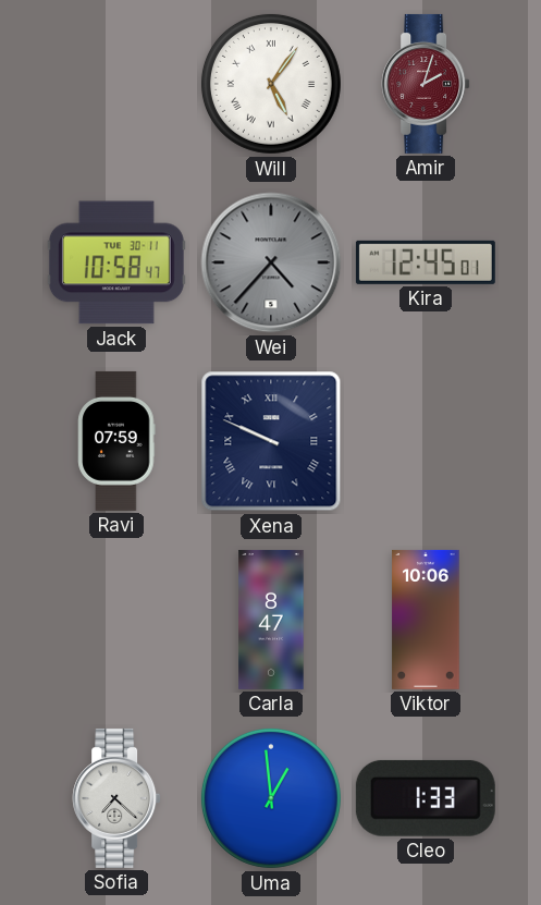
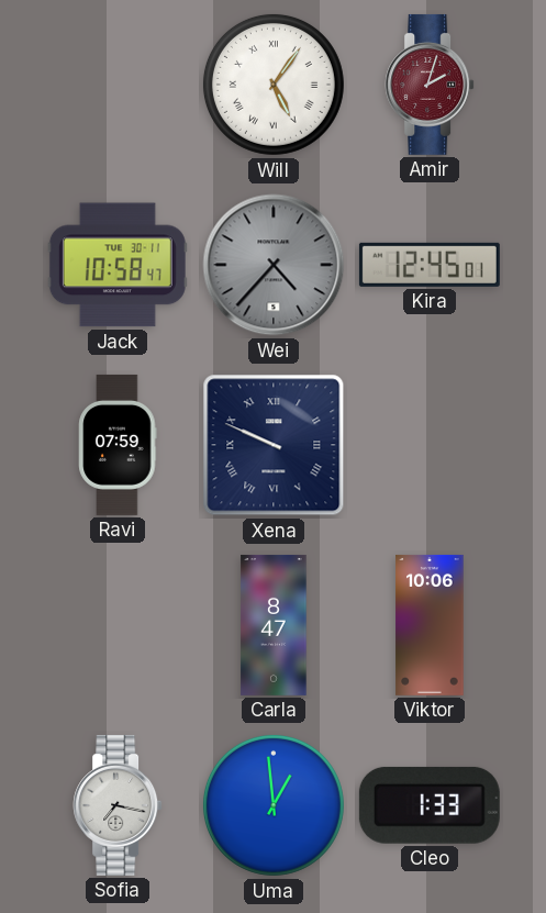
Sofia: 7:22 -> 7:17
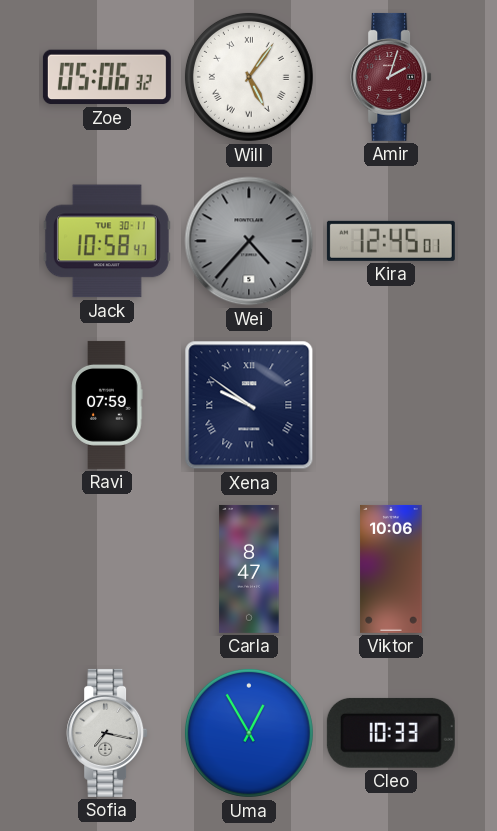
Zoe: none -> 05:06
Xena: 9:49 -> 9:51
Uma: 12:59 -> 12:55
Cleo: 1:33 -> 10:33
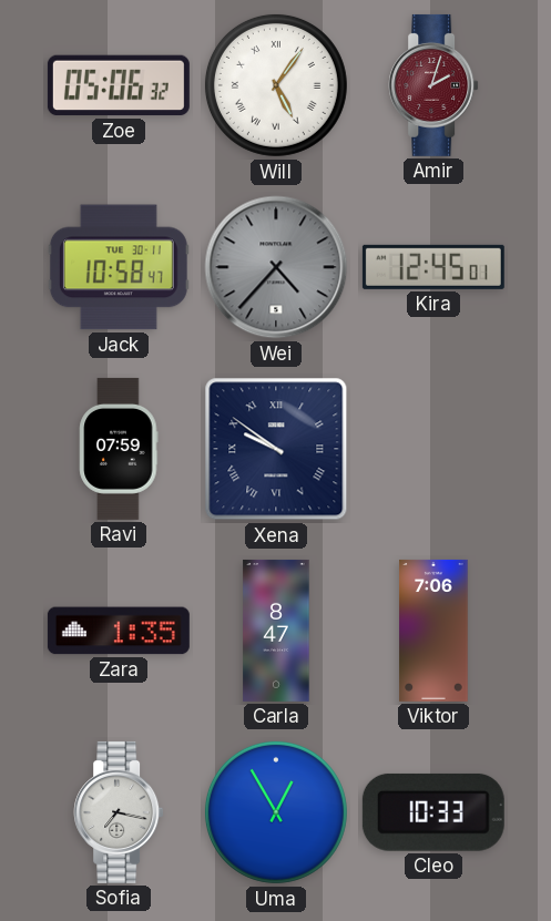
Zara: none -> 1:35
Viktor: 10:06 -> 7:06
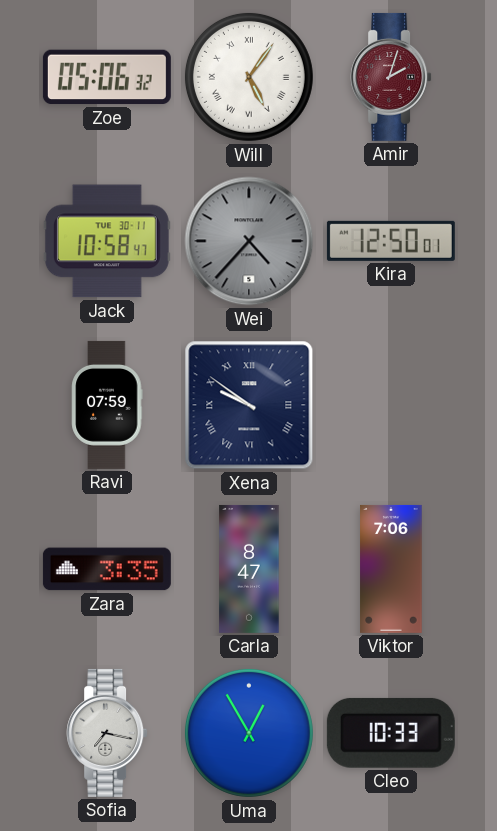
Kira: 12:45 -> 12:50
Zara: 1:35 -> 3:35
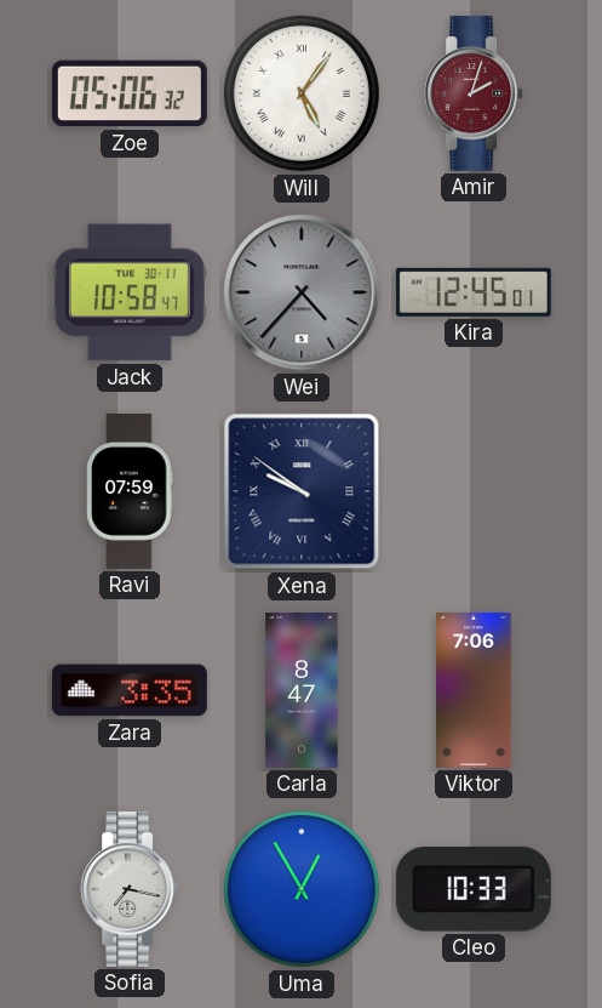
Kira: 12:50 -> 12:45
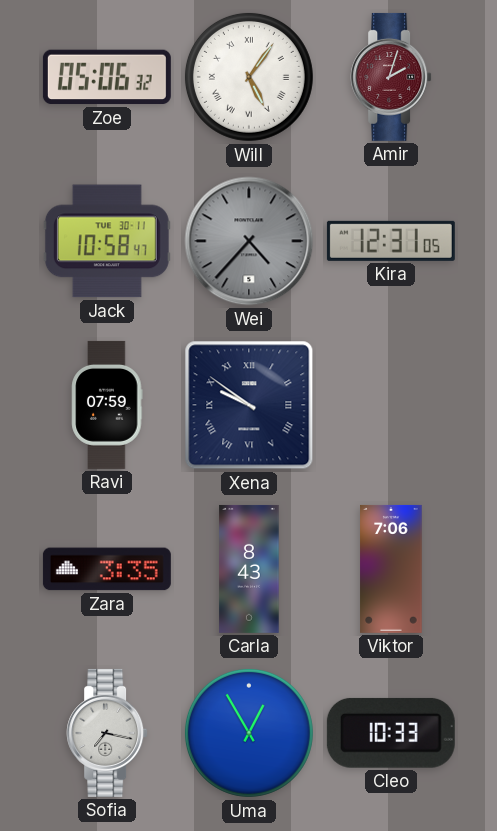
Kira: 12:45 -> 12:31
Carla: 8:47 -> 8:43
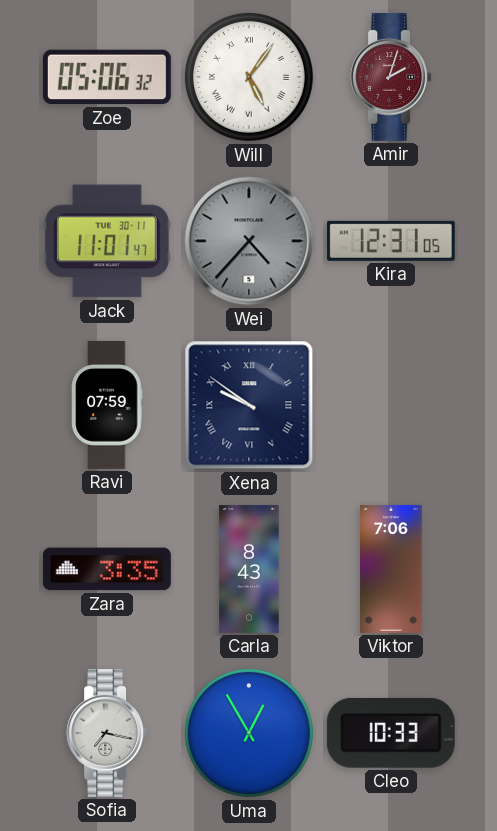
Jack: 10:58 -> 11:01
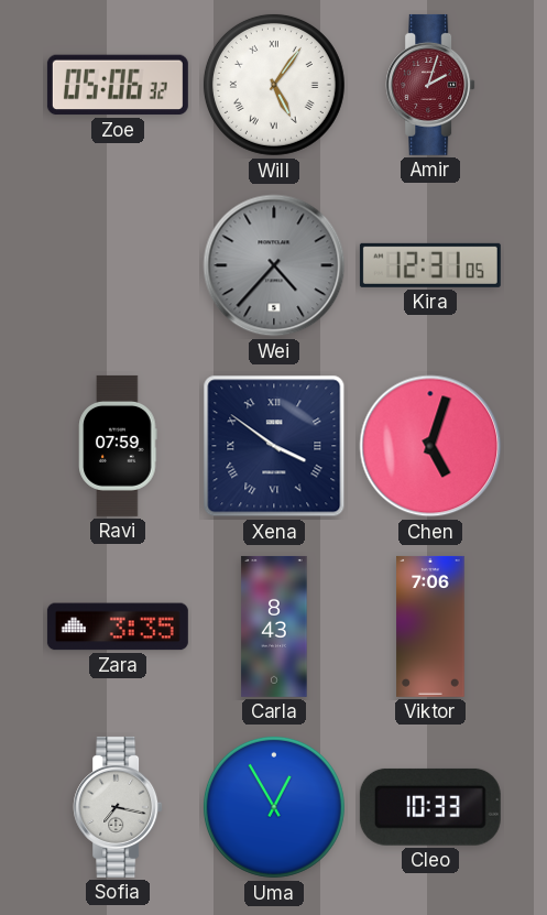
Jack: 11:01 -> none
Xena: 9:51 -> 3:51
Chen: none -> 5:03
